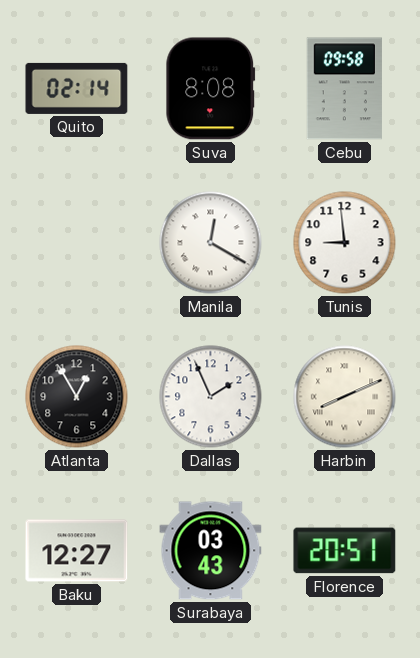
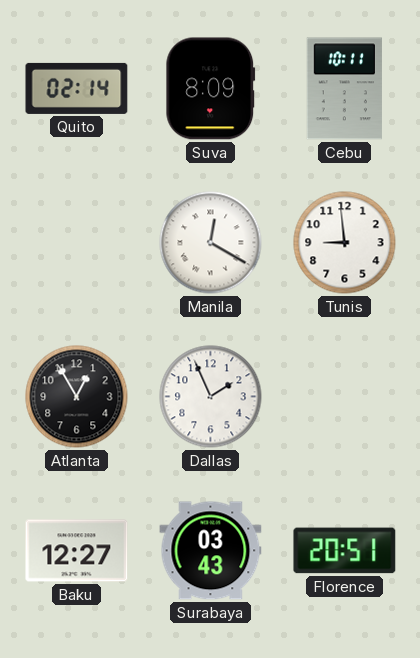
Suva: 8:08 -> 8:09
Cebu: 09:58 -> 10:11
Harbin: 8:11 -> none
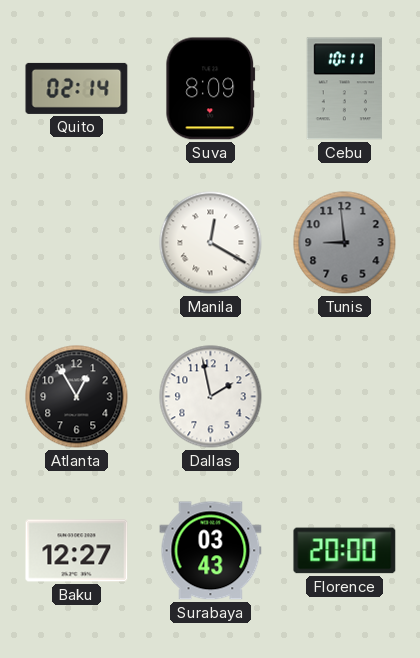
Tunis dial: white -> grey
Dallas: 1:56 -> 1:58
Florence: 20:51 -> 20:00
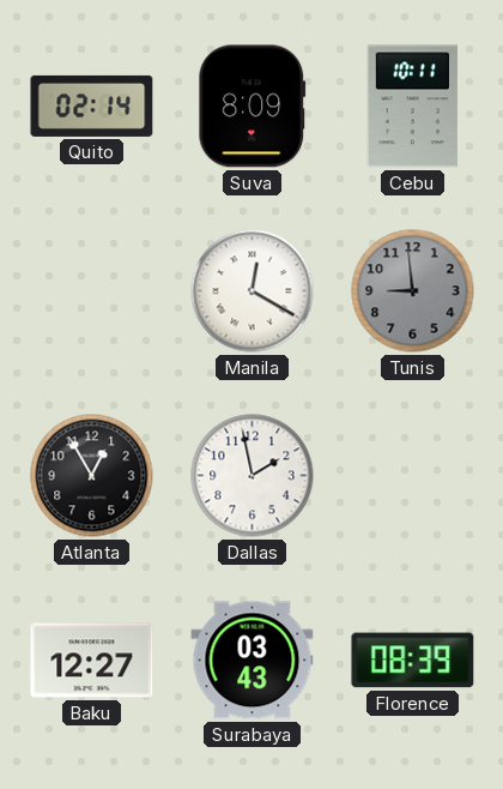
Florence: 20:00 -> 08:39
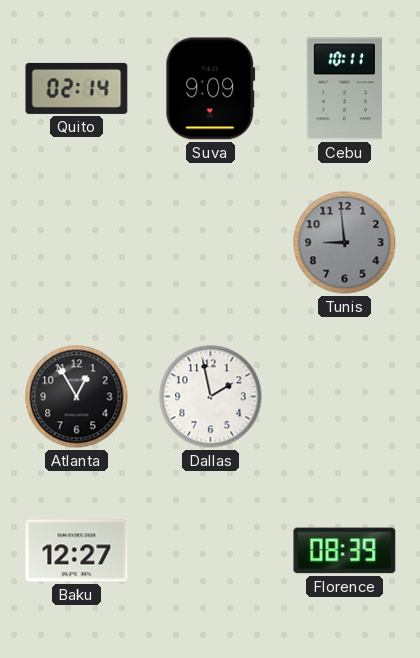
Suva: 8:09 -> 9:09
Manila: 12:20 -> none
Surabaya: 03:43 -> none
